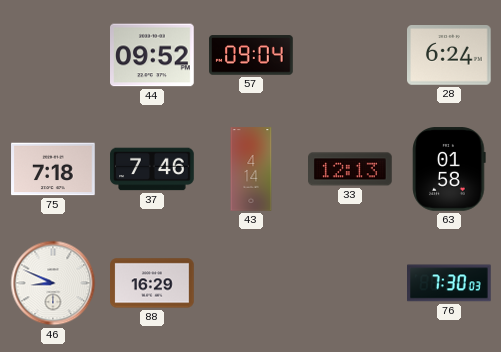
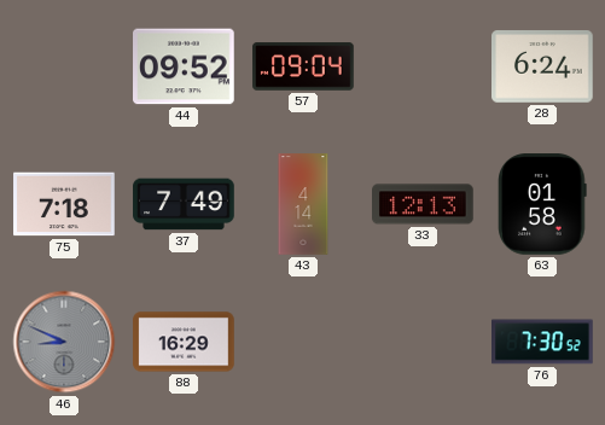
37: 7:46 -> 7:49
46 dial: white -> grey
76: 7:30:03 -> 7:30:52
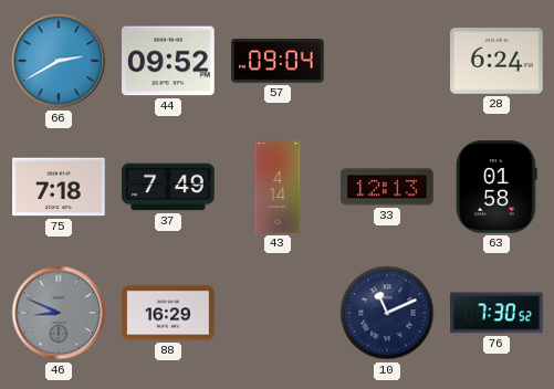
66: none -> 2:40
10: none -> 11:11
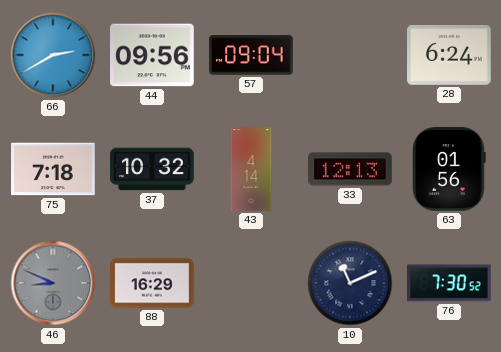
44: 09:52 -> 09:56
37: 7:49 -> 10:32
63: 01:58 -> 01:56
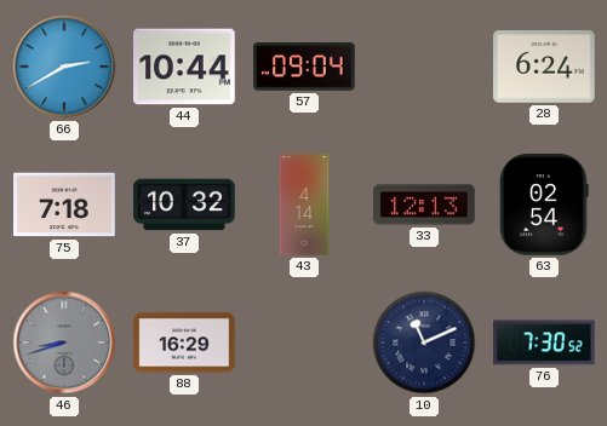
44: 09:56 -> 10:44
63: 01:56 -> 02:54
46: 8:49 -> 8:42
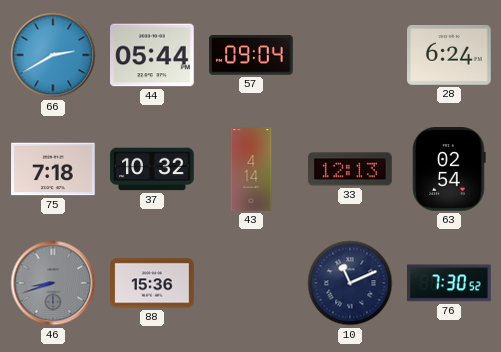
44: 10:44 -> 05:44
88: 16:29 -> 15:36
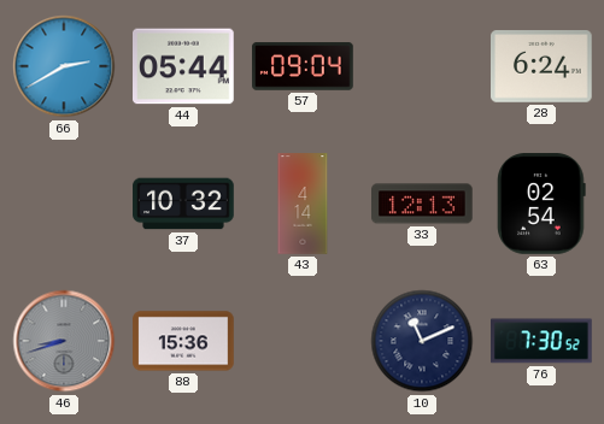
75: 7:18 -> none
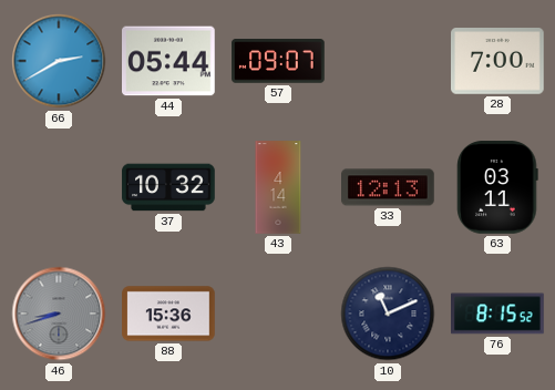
57: 09:04 -> 09:07
28: 6:24 -> 7:00
63: 02:54 -> 03:11
76: 7:30 -> 8:15
